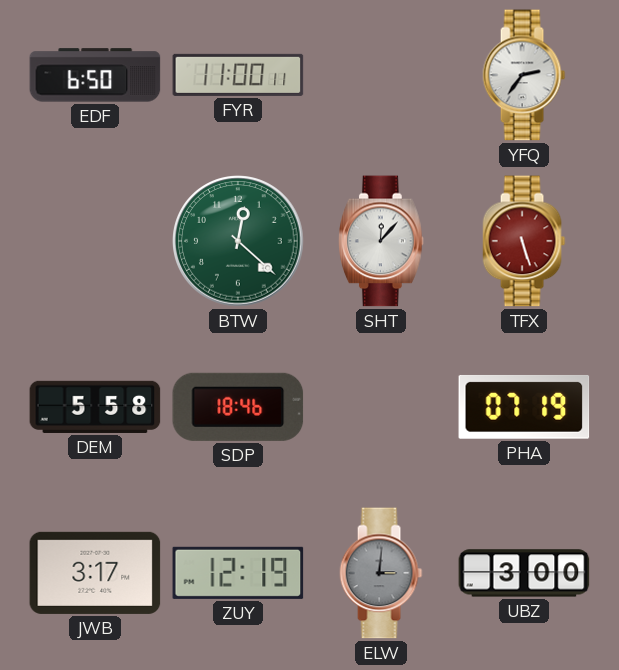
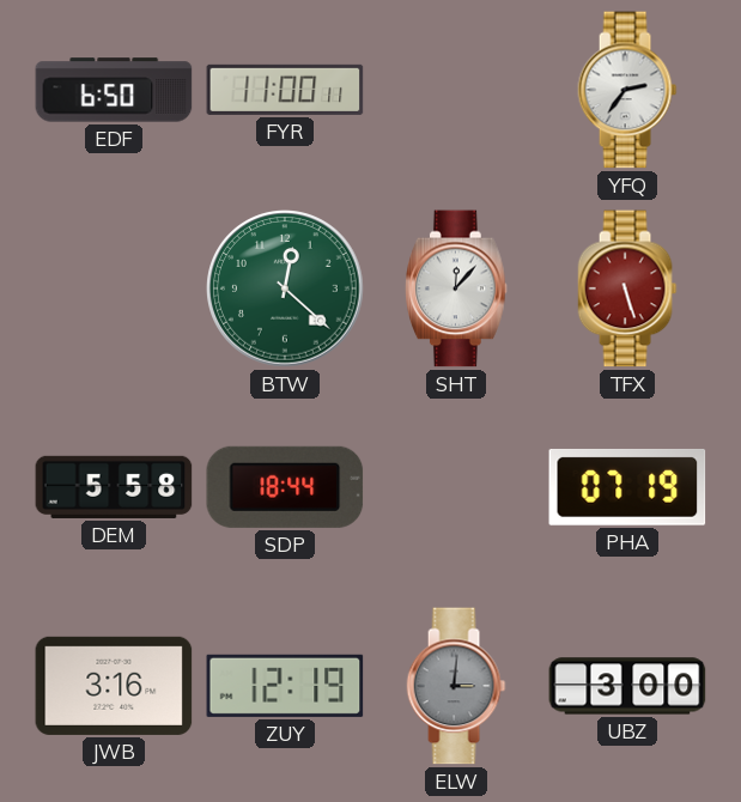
SDP: 18:46 -> 18:44
JWB: 3:17 -> 3:16
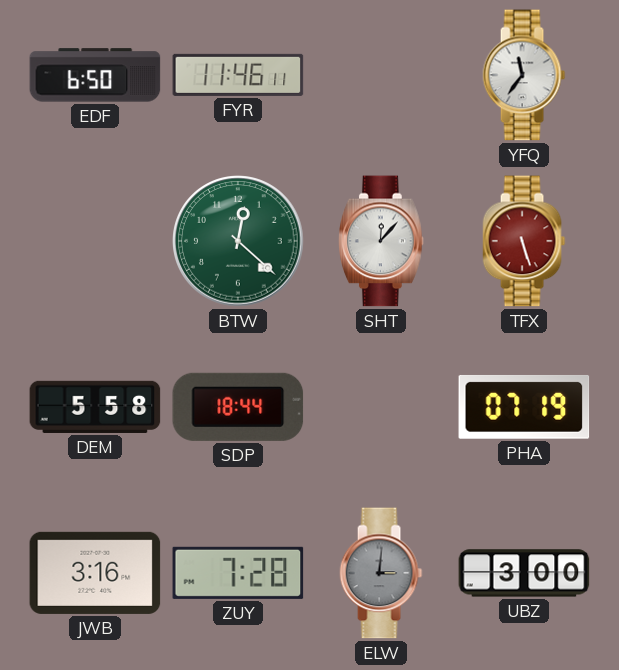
FYR: 11:00 -> 11:46
YFQ: 2:36 -> 11:36
ZUY: 12:19 -> 7:28
